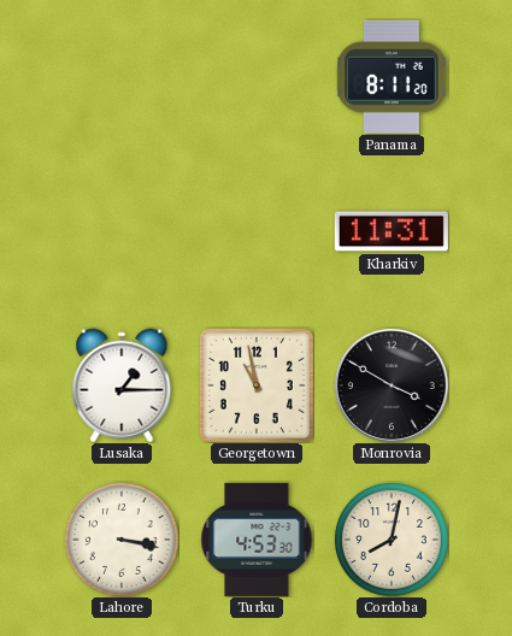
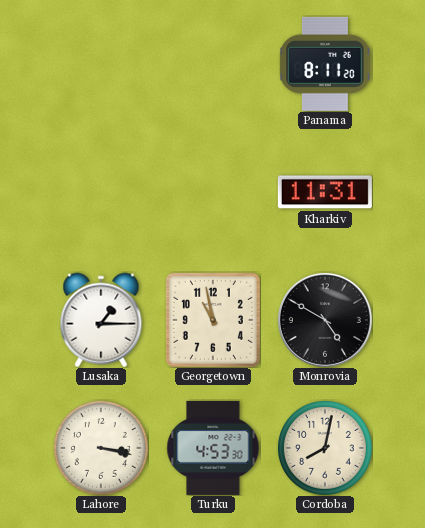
Monrovia: 3:50 -> 4:50
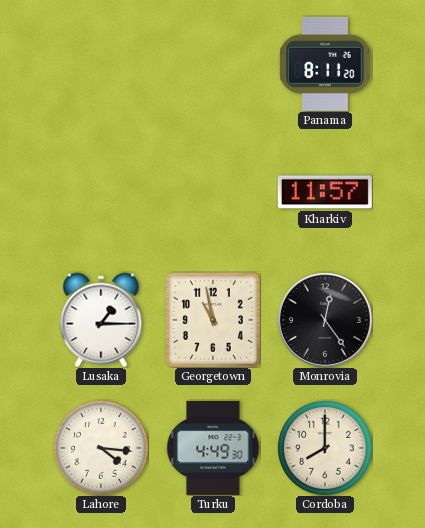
Kharkiv: 11:31 -> 11:57
Monrovia: 4:50 -> 12:24
Lahore: 3:17 -> 4:16
Turku: 4:53 -> 4:49
Cordoba: 8:02 -> 8:00
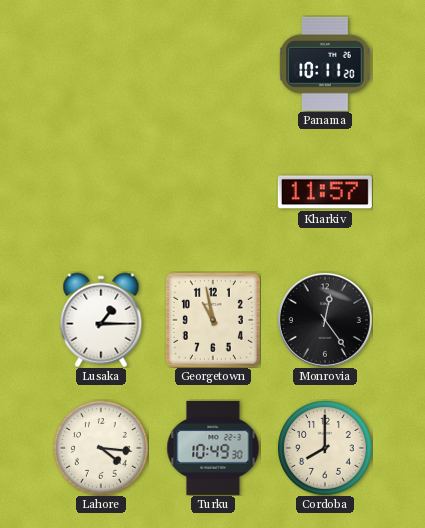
Panama: 8:11 -> 10:11
Turku: 4:49 -> 10:49
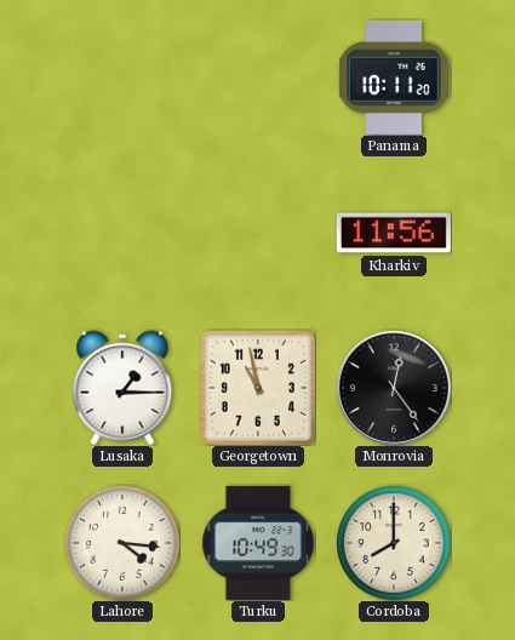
Kharkiv: 11:57 -> 11:56
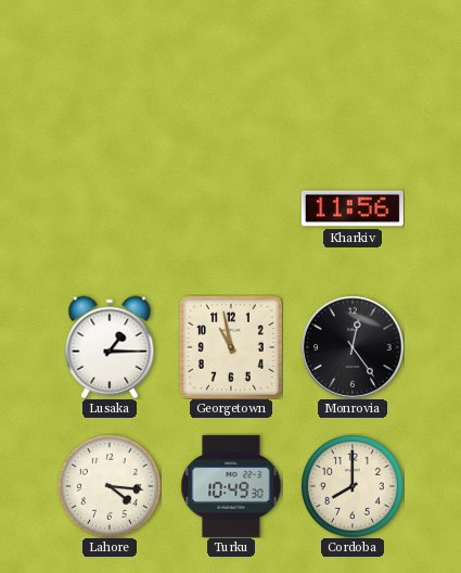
Panama: 10:11 -> none
